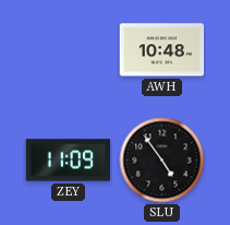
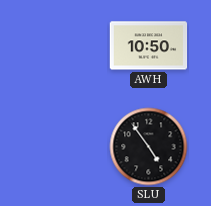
AWH: 10:48 -> 10:50
ZEY: 11:09 -> none
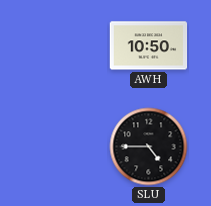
SLU: 4:54 -> 4:45
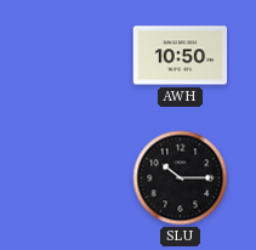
SLU: 4:45 -> 10:15
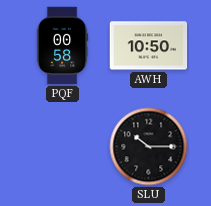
PQF: none -> 00:58
